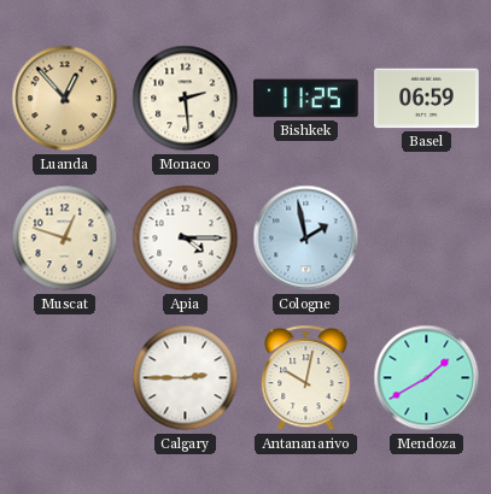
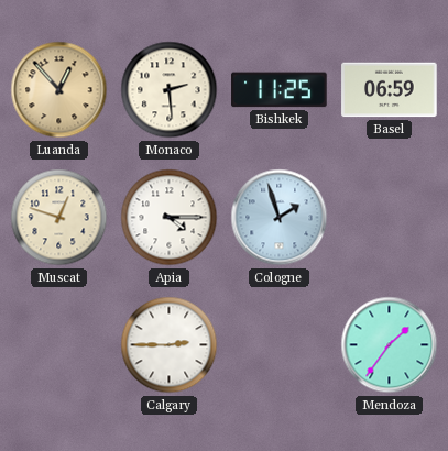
Cologne: 1:58 -> 1:57
Antananarivo: 10:02 -> none
Mendoza: 1:40 -> 1:36
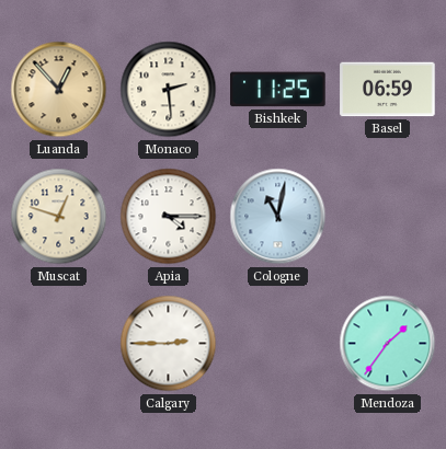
Cologne: 1:57 -> 11:02
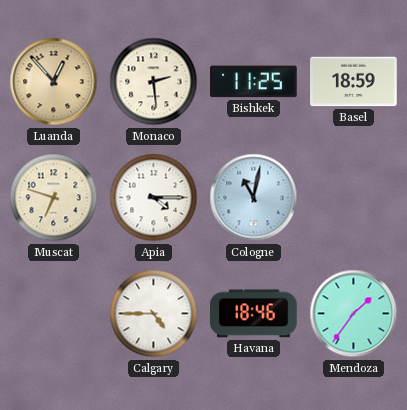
Basel: 06:59 -> 18:59
Muscat: 12:48 -> 6:48
Calgary: 2:45 -> 4:45
Havana: none -> 18:46
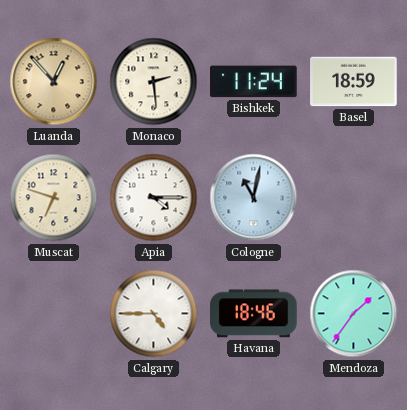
Bishkek: 11:25 -> 11:24
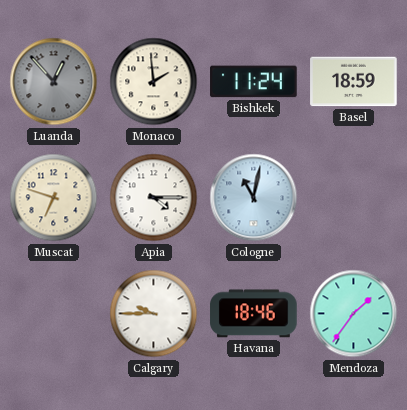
Luanda dial: champagne -> grey
Monaco: 2:29 -> 1:59
Calgary: 4:45 -> 9:45
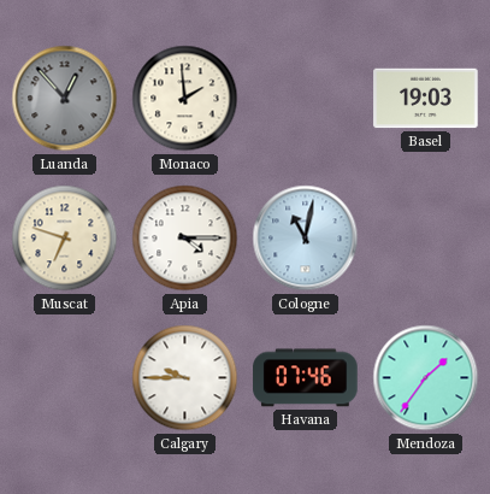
Bishkek: 11:24 -> none
Basel: 18:59 -> 19:03
Havana: 18:46 -> 07:46
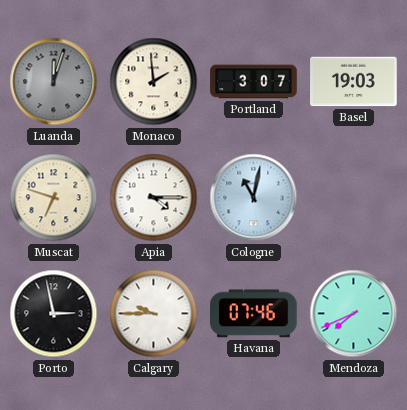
Luanda: 12:53 -> 12:03
Portland: none -> 3:07
Porto: none -> 2:58
Mendoza: 1:36 -> 7:41
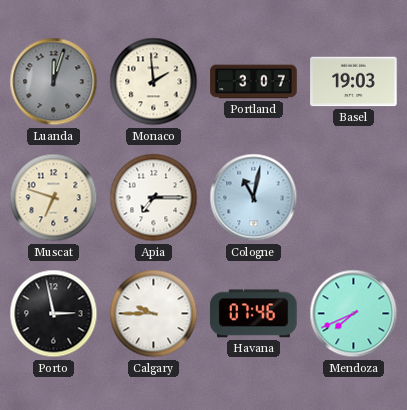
Apia: 4:15 -> 7:15
